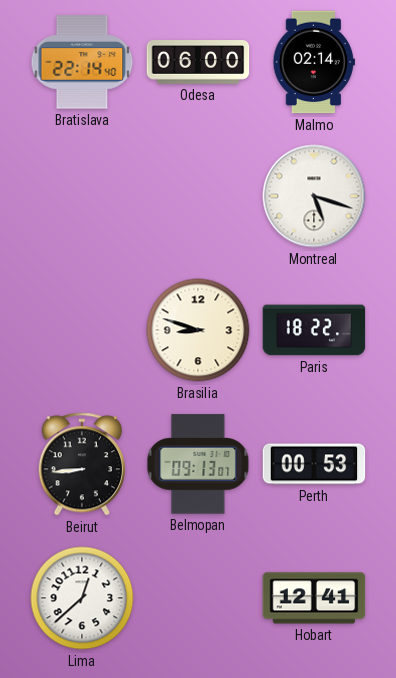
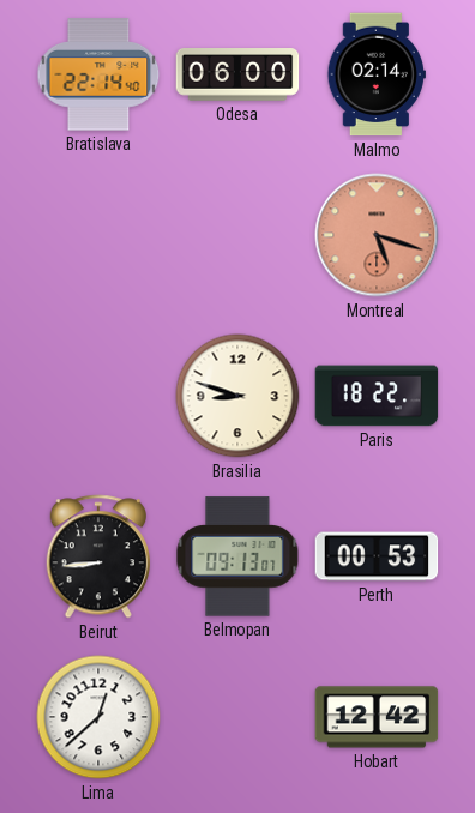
Montreal dial: white -> salmon
Hobart: 12:41 -> 12:42
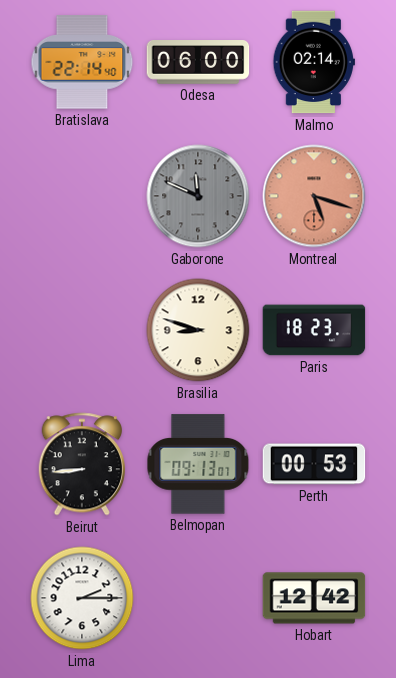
Gaborone: none -> 11:49
Paris: 18:22 -> 18:23
Lima: 12:38 -> 2:15
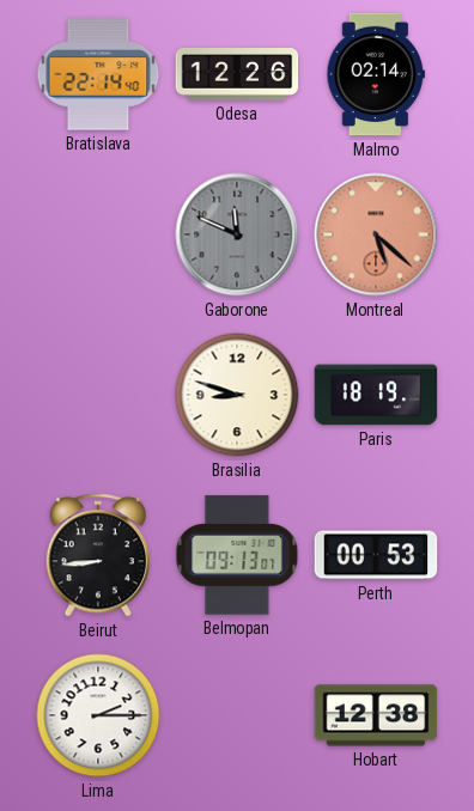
Odesa: 06:00 -> 12:26
Montreal: 5:18 -> 5:22
Paris: 18:23 -> 18:19
Hobart: 12:42 -> 12:38
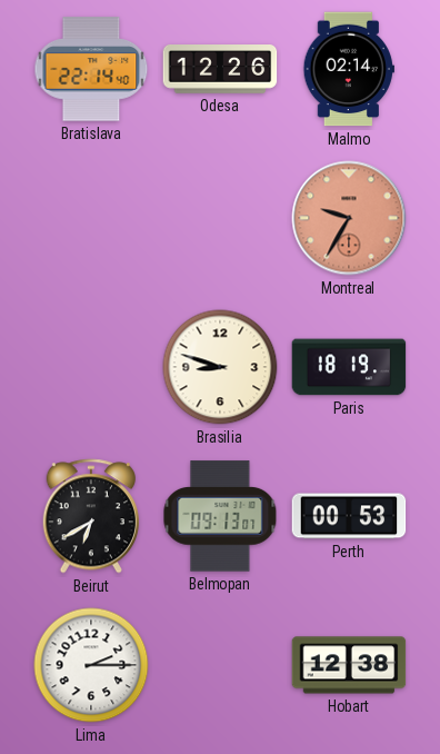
Gaborone: 11:49 -> none
Montreal: 5:22 -> 9:35
Beirut: 8:44 -> 6:40
